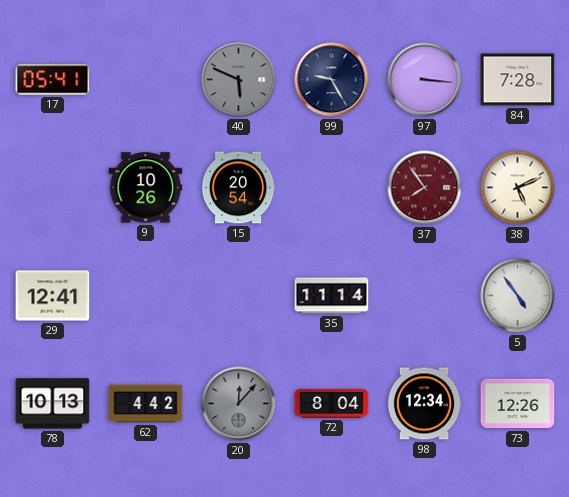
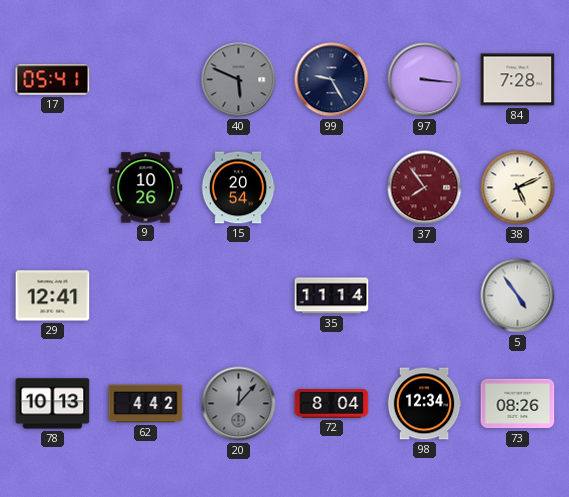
73: 12:26 -> 08:26
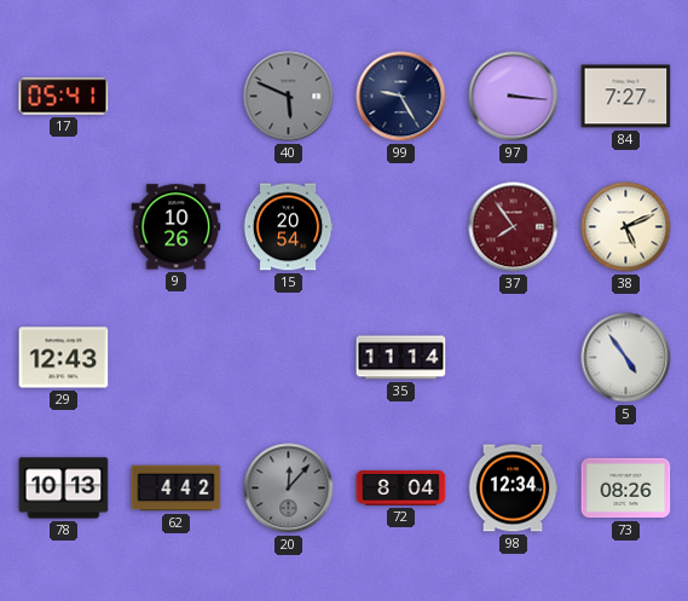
84: 7:28 -> 7:27
29: 12:41 -> 12:43
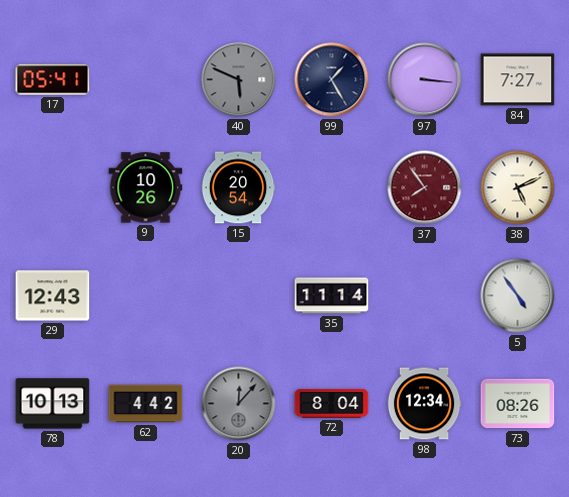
99: 9:25 -> 1:25
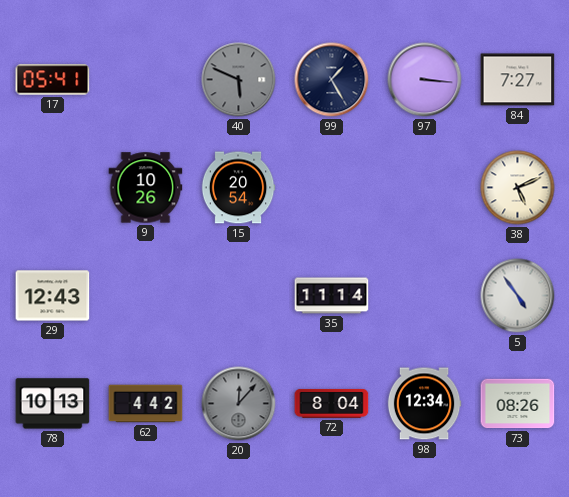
37: 7:54 -> none
